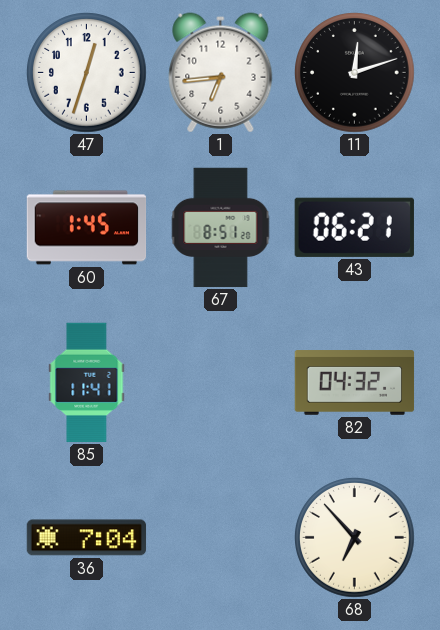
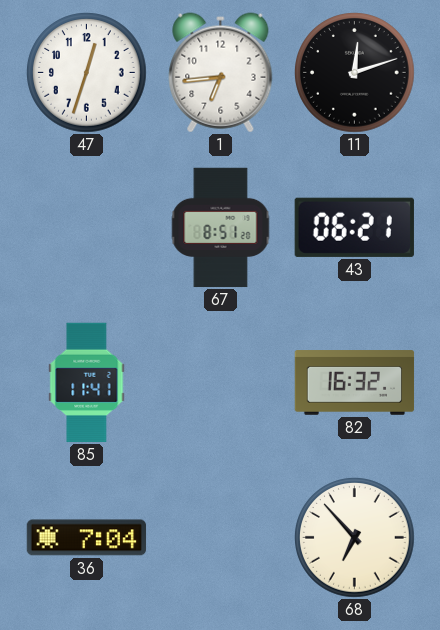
60: 1:45 -> none
82: 04:32 -> 16:32
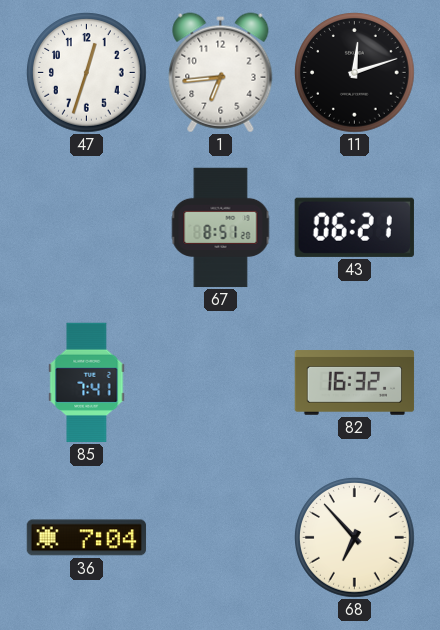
85: 11:41 -> 7:41
